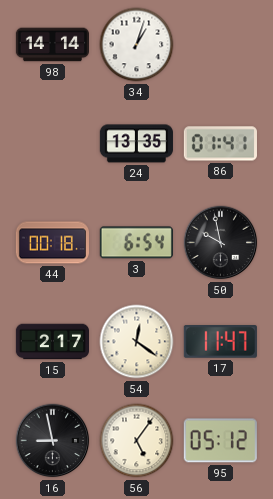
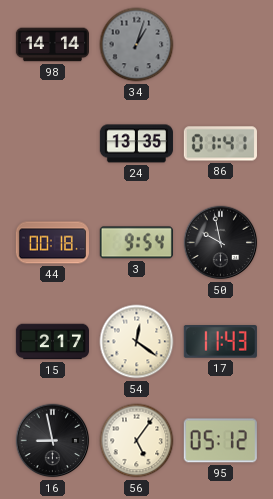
34 dial: white -> grey
3: 6:54 -> 9:54
17: 11:47 -> 11:43
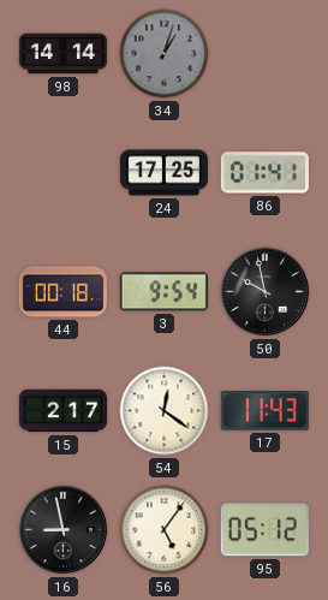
24: 13:35 -> 17:25
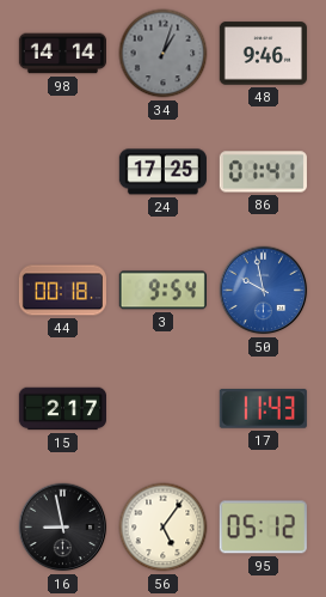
48: none -> 9:46
50 dial: black -> blue
54: 12:21 -> none
